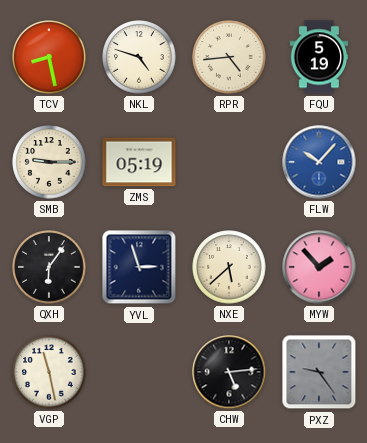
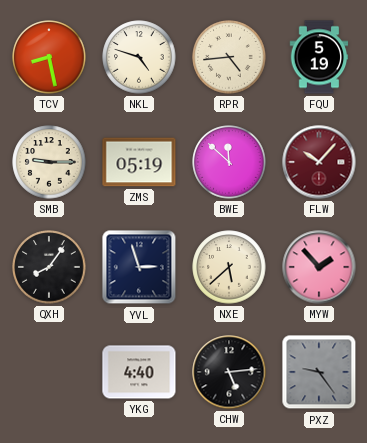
BWE: none -> 11:52
FLW dial: blue -> burgundy
QXH: 6:06 -> 8:06
VGP: 11:28 -> none
YKG: none -> 4:40
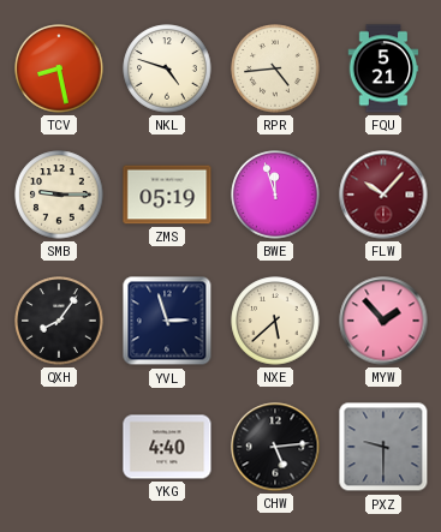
FQU: 5:19 -> 5:21
BWE: 11:52 -> 11:57
PXZ: 9:24 -> 9:30
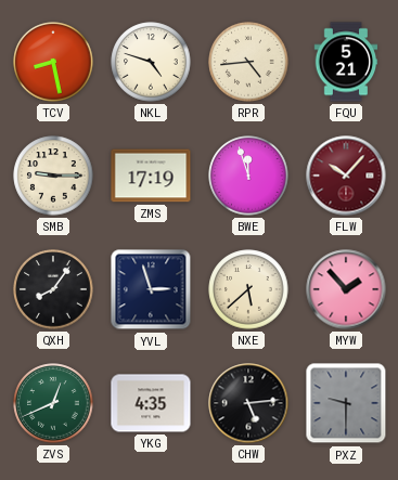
ZMS: 05:19 -> 17:19
ZVS: none -> 12:41
YKG: 4:40 -> 4:35
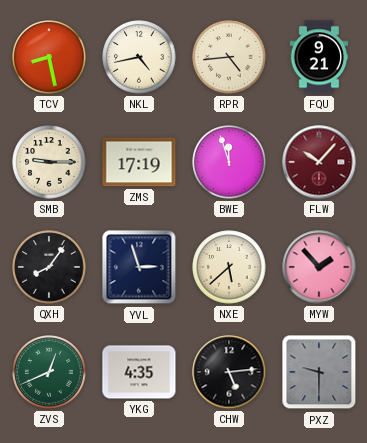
NKL: 4:48 -> 4:43
FQU: 5:21 -> 9:21
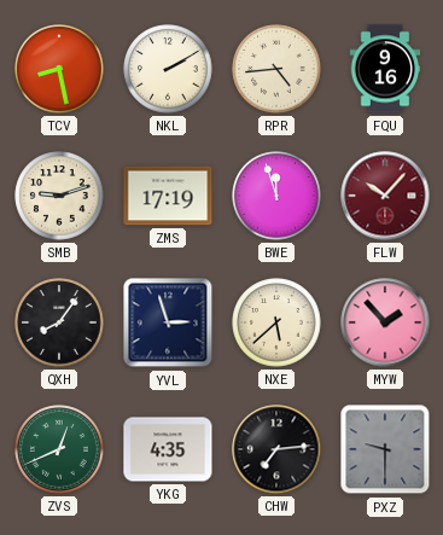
NKL: 4:43 -> 2:10
FQU: 9:21 -> 9:16
SMB: 9:15 -> 9:12
CHW: 5:14 -> 7:14
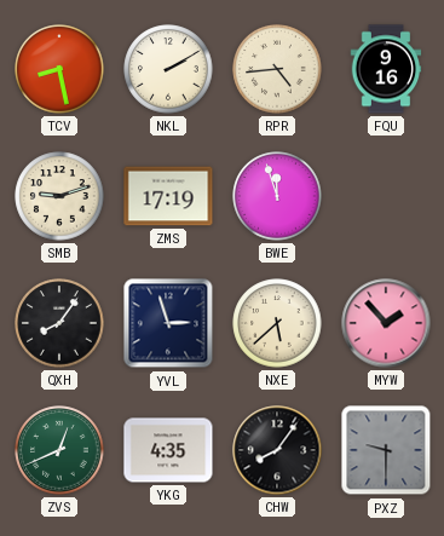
FLW: 10:07 -> none
CHW: 7:14 -> 8:06
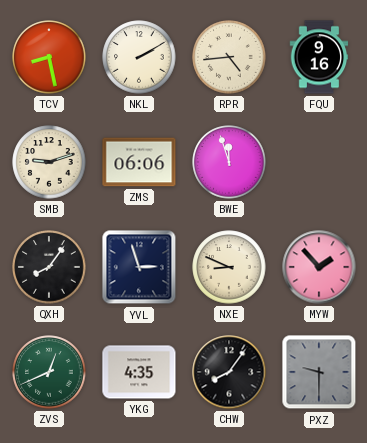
ZMS: 17:19 -> 06:06
NXE: 5:38 -> 8:49
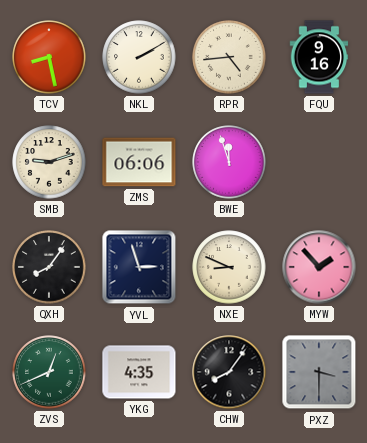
PXZ: 9:30 -> 3:30
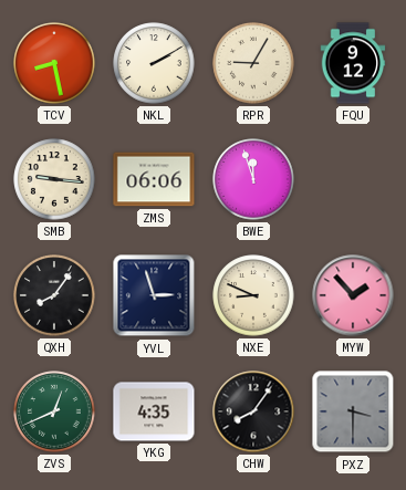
RPR: 4:44 -> 9:05
FQU: 9:16 -> 9:12
SMB: 9:12 -> 9:16
